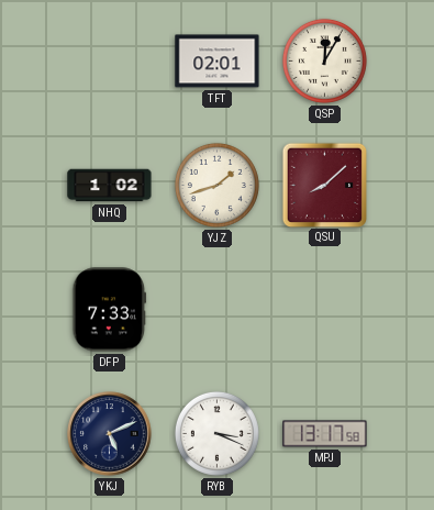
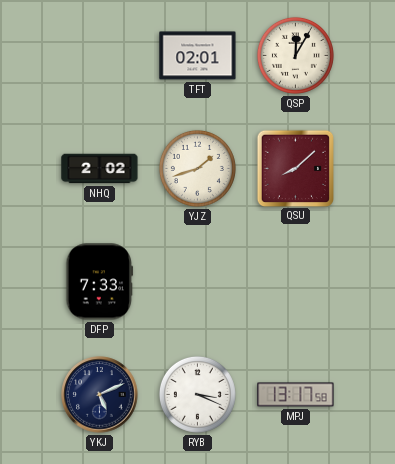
NHQ: 1:02 -> 2:02
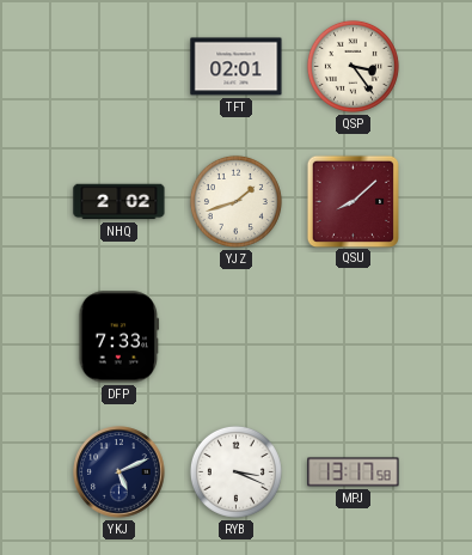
QSP: 12:05 -> 3:24
